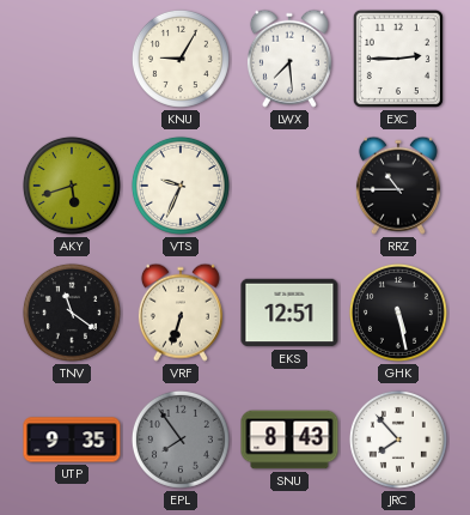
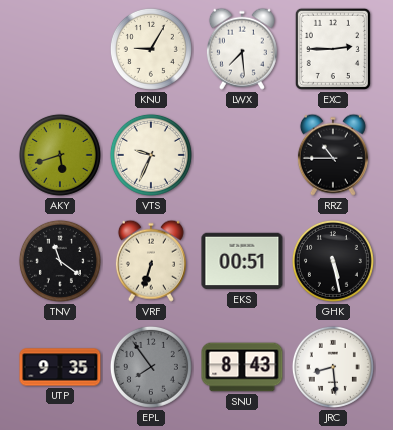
EKS: 12:51 -> 00:51
JRC: 7:53 -> 8:29
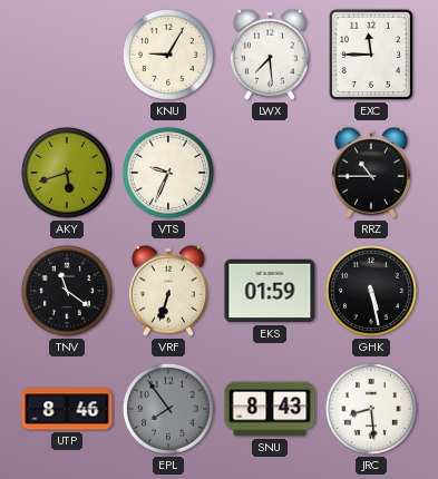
EXC: 2:45 -> 11:45
EKS: 00:51 -> 01:59
UTP: 9:35 -> 8:46
